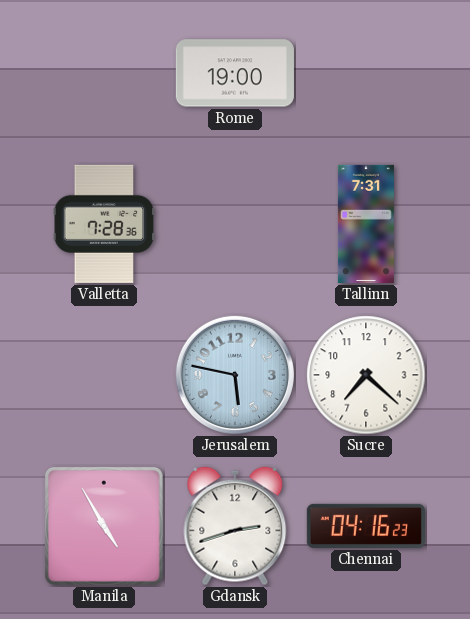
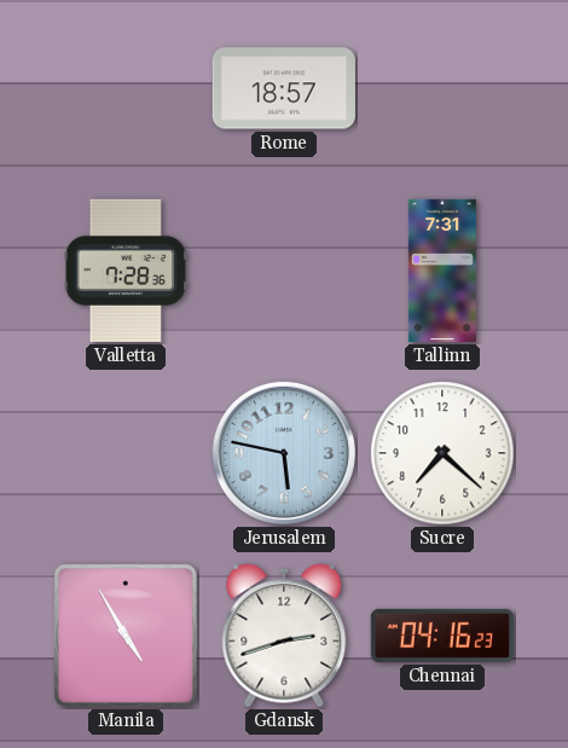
Rome: 19:00 -> 18:57
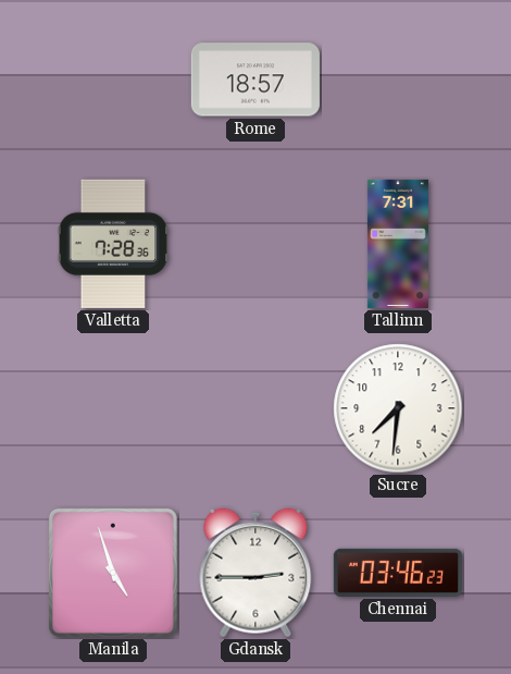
Jerusalem: 5:47 -> none
Sucre: 7:22 -> 7:31
Manila: 4:55 -> 4:57
Gdansk: 2:42 -> 2:45
Chennai: 04:16 -> 03:46
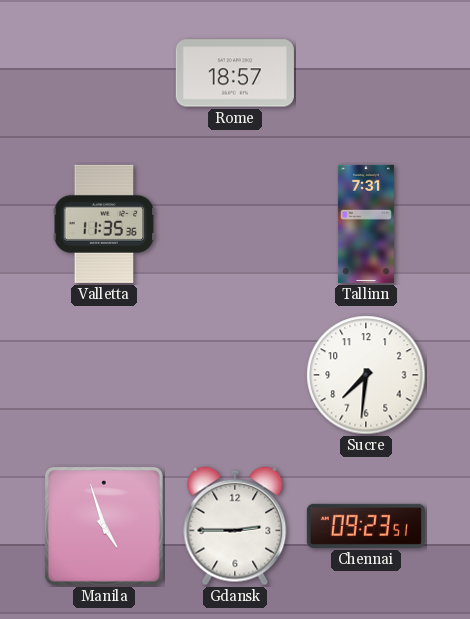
Valletta: 7:28 -> 11:35
Chennai: 03:46 -> 09:23
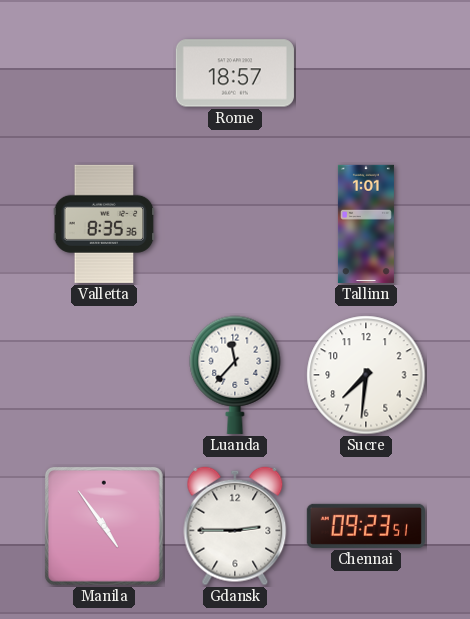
Valletta: 11:35 -> 8:35
Tallinn: 7:31 -> 1:01
Luanda: none -> 11:37
Manila: 4:57 -> 4:54
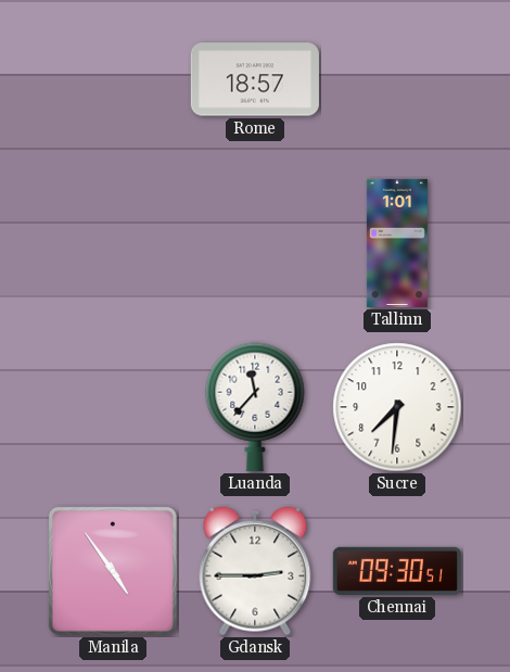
Valletta: 8:35 -> none
Chennai: 09:23 -> 09:30
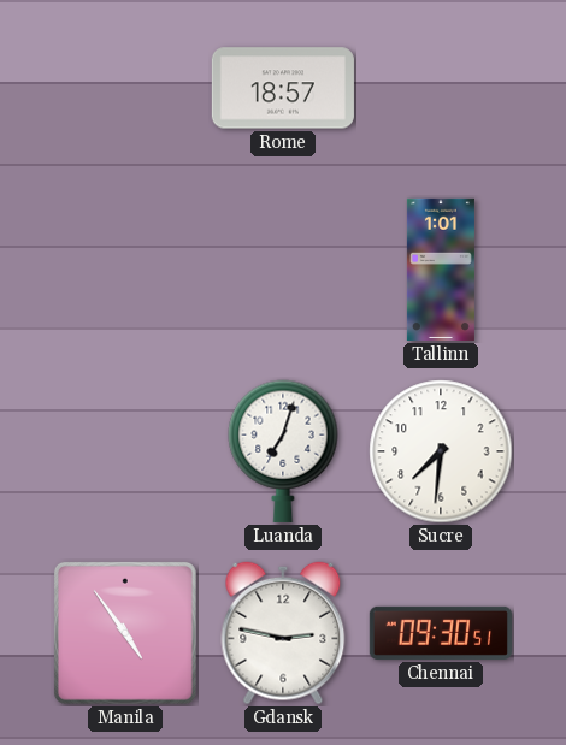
Luanda: 11:37 -> 7:03
Gdansk: 2:45 -> 2:47
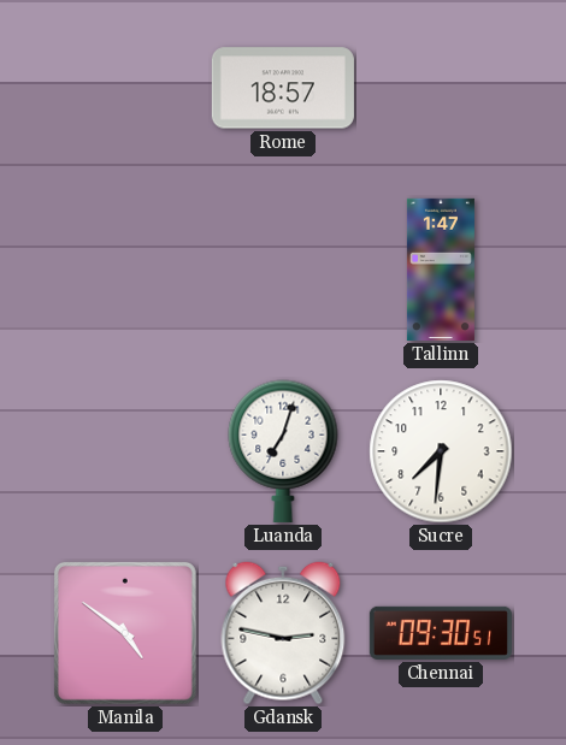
Tallinn: 1:01 -> 1:47
Manila: 4:54 -> 4:51
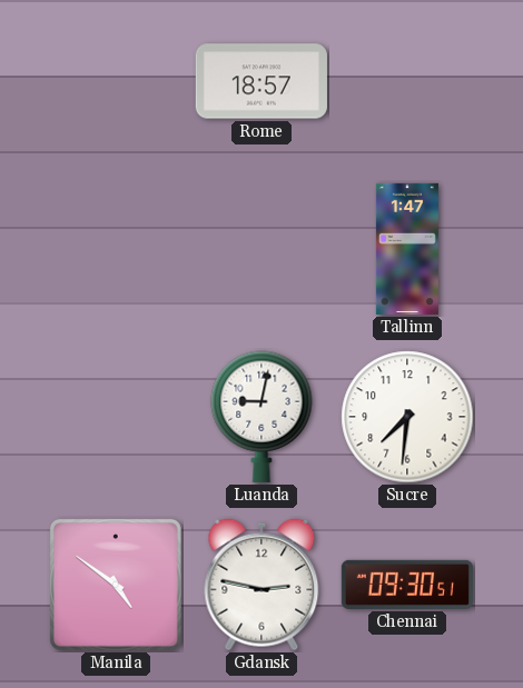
Luanda: 7:03 -> 9:02
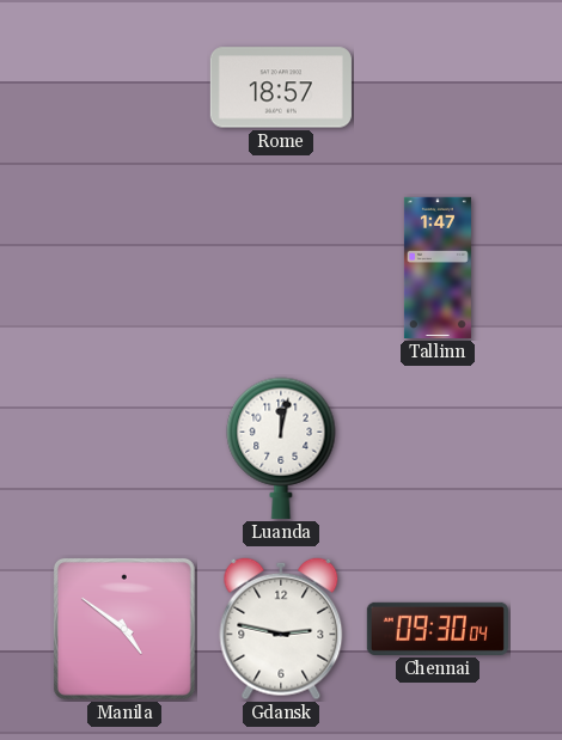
Luanda: 9:02 -> 12:02
Sucre: 7:31 -> none
Chennai: 09:30:51 -> 09:30:04
